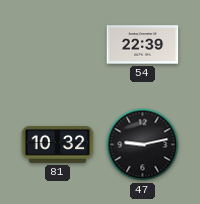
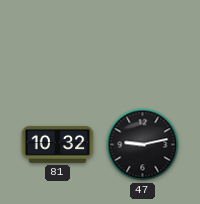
54: 22:39 -> none
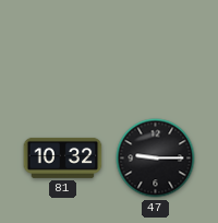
47: 9:13 -> 9:15
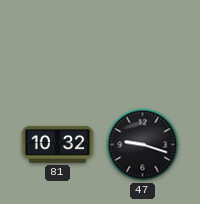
47: 9:15 -> 9:18
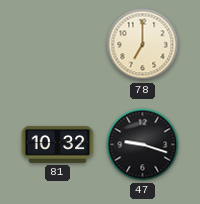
78: none -> 7:00
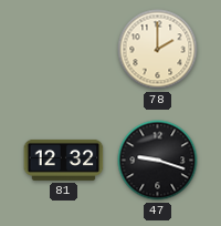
78: 7:00 -> 2:00
81: 10:32 -> 12:32
